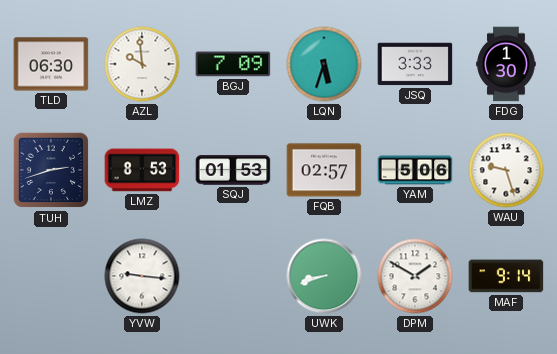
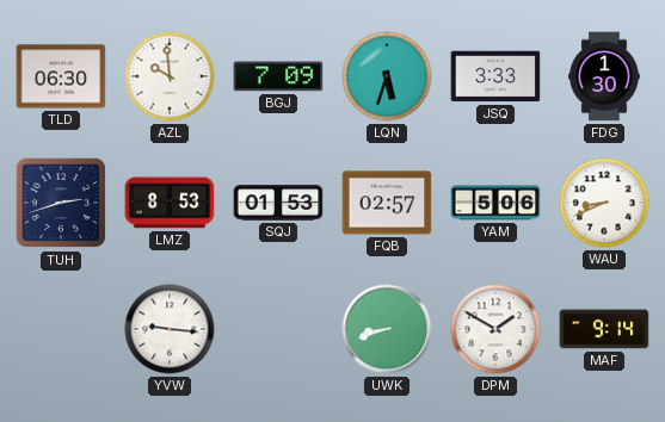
WAU: 9:27 -> 8:41
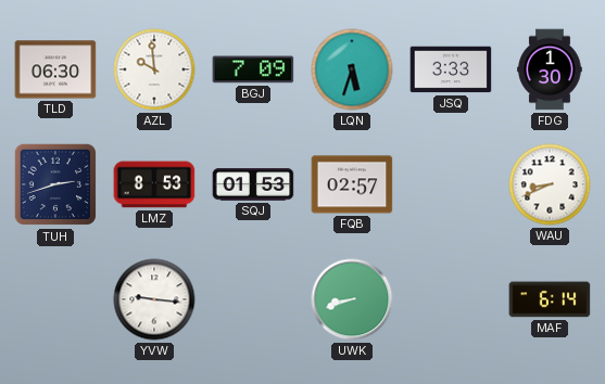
YAM: 5:06 -> none
DPM: 1:50 -> none
MAF: 9:14 -> 6:14
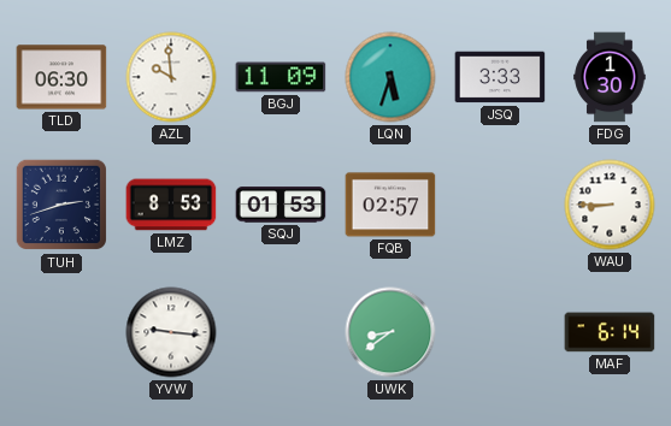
BGJ: 7:09 -> 11:09
WAU: 8:41 -> 8:45
UWK: 8:42 -> 8:39
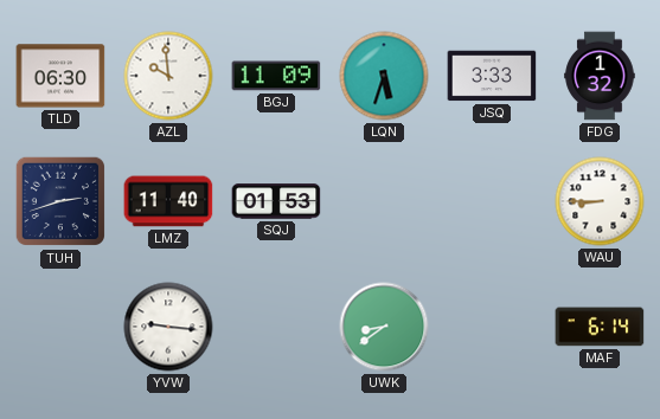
FDG: 1:30 -> 1:32
LMZ: 8:53 -> 11:40
FQB: 02:57 -> none
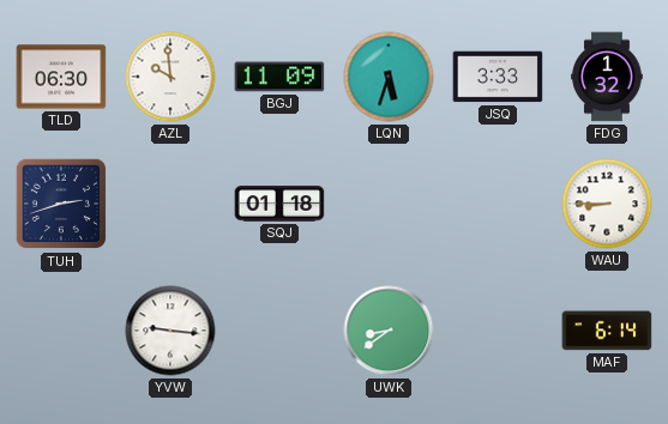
LMZ: 11:40 -> none
SQJ: 01:53 -> 01:18
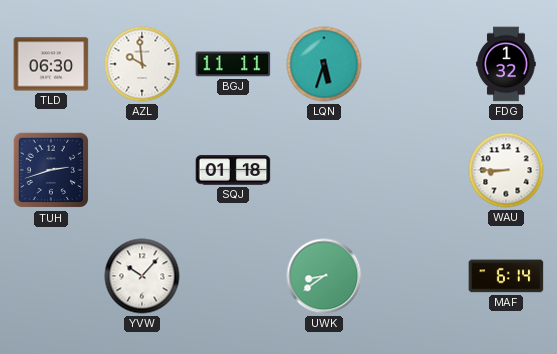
BGJ: 11:09 -> 11:11
JSQ: 3:33 -> none
YVW: 9:16 -> 10:07
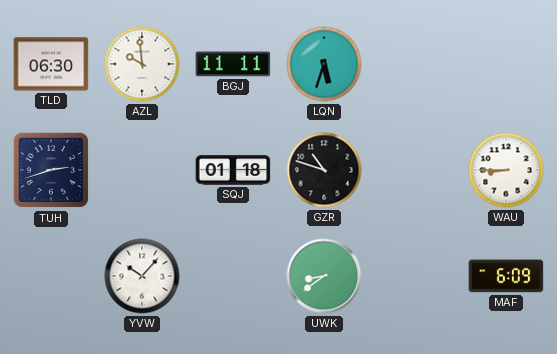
FDG: 1:32 -> none
GZR: none -> 10:48
MAF: 6:14 -> 6:09
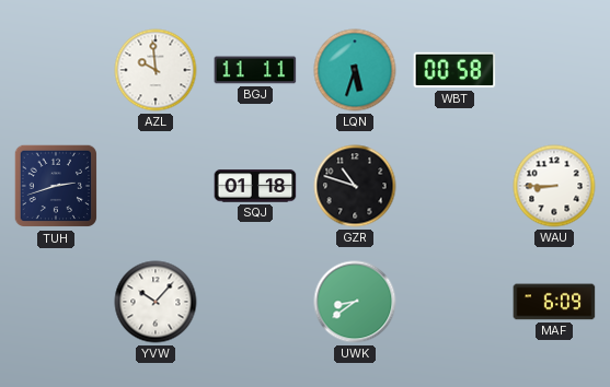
TLD: 06:30 -> none
WBT: none -> 00:58
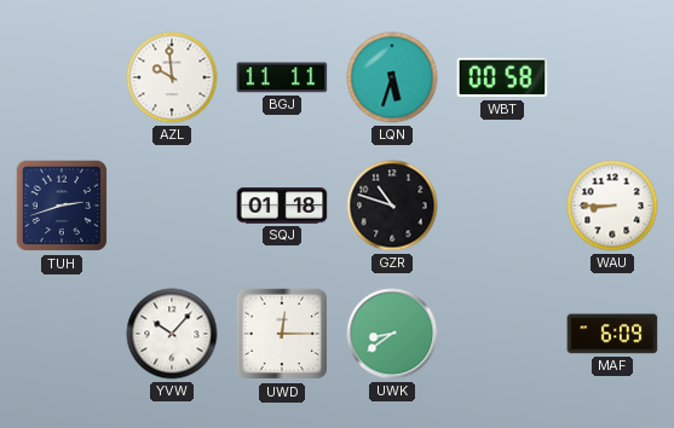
UWD: none -> 12:15
